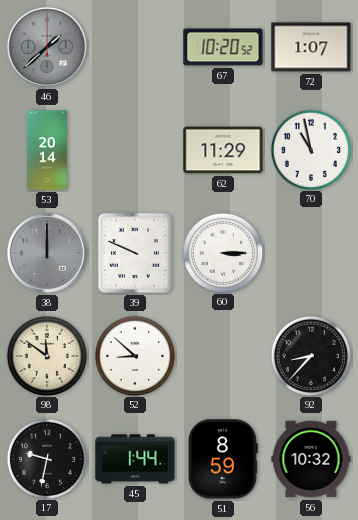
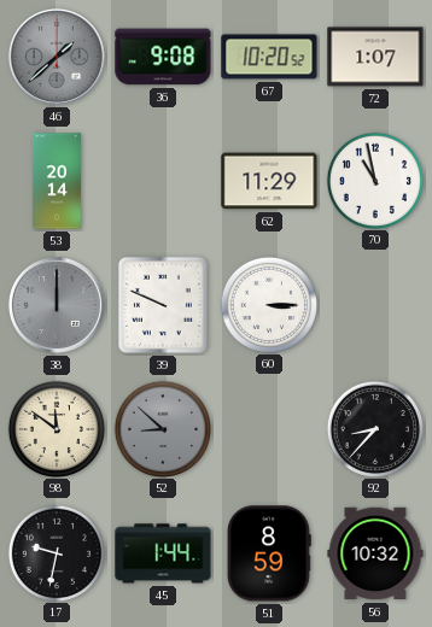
36: none -> 9:08
52 dial: white -> grey
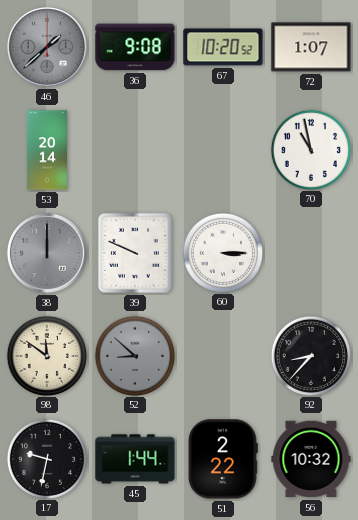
62: 11:29 -> none
51: 8:59 -> 2:22
